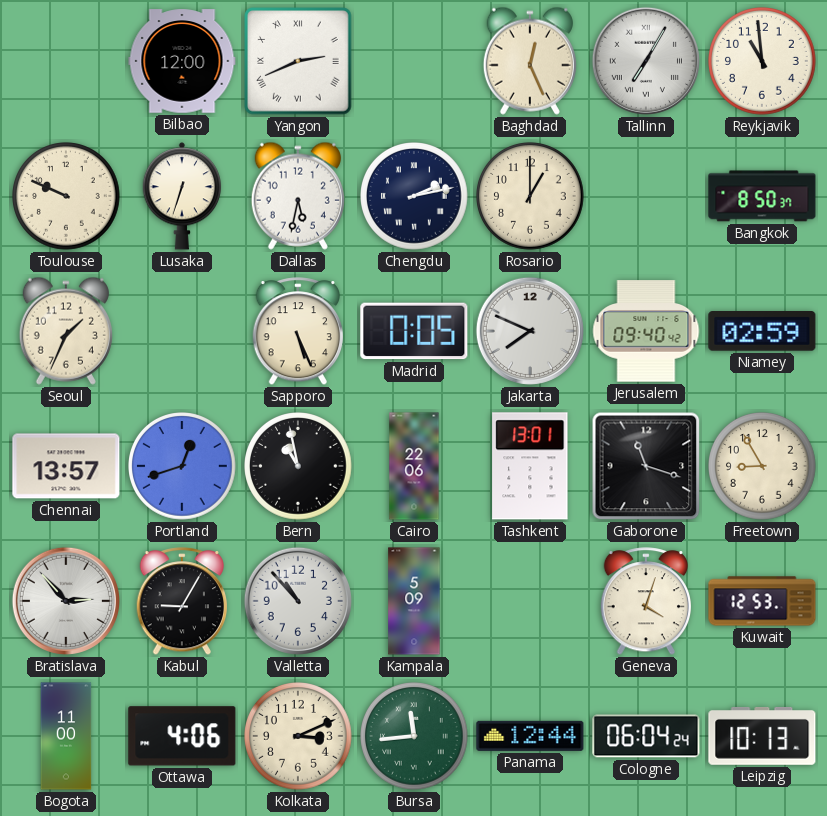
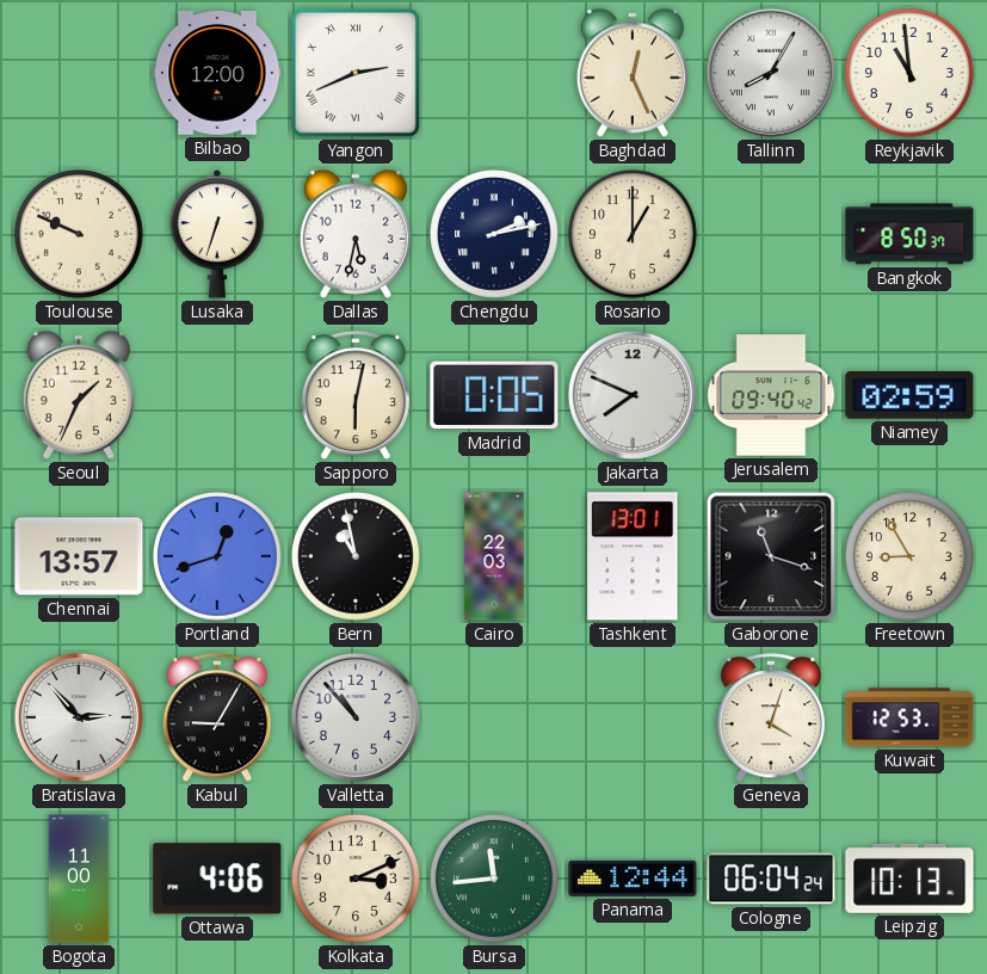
Tallinn: 7:05 -> 8:05
Sapporo: 5:26 -> 6:02
Cairo: 22:06 -> 22:03
Kampala: 5:09 -> none
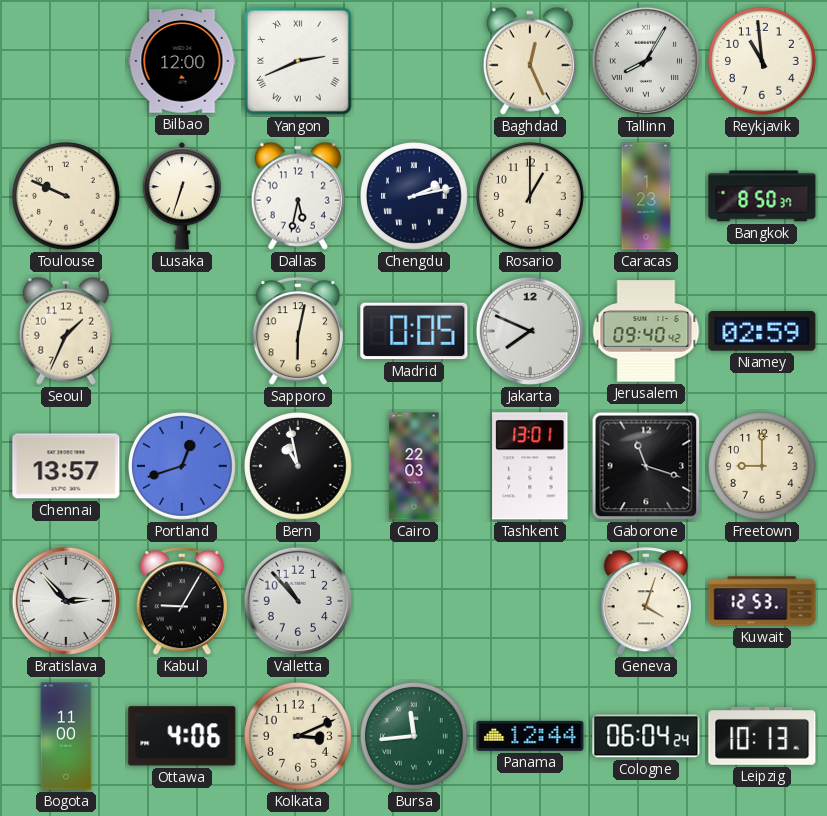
Caracas: none -> 1:23
Freetown: 8:55 -> 9:00
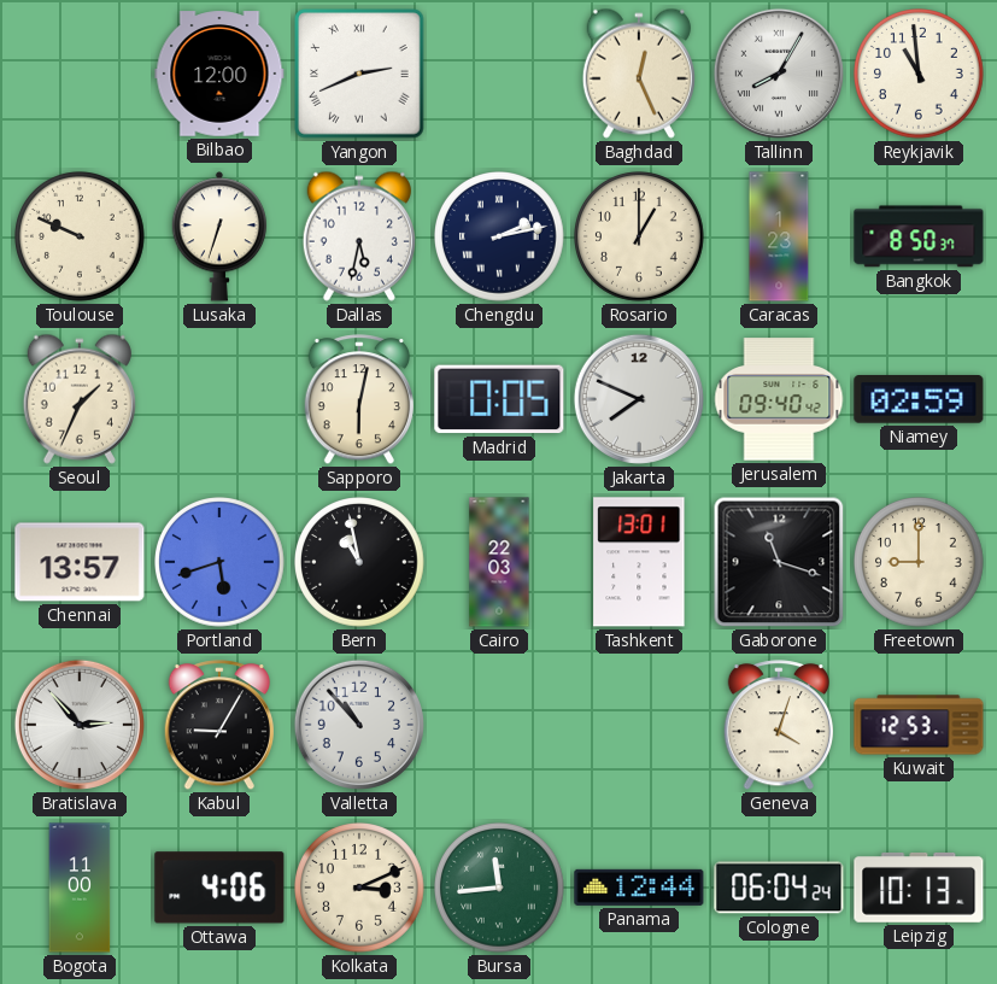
Portland: 12:42 -> 5:42
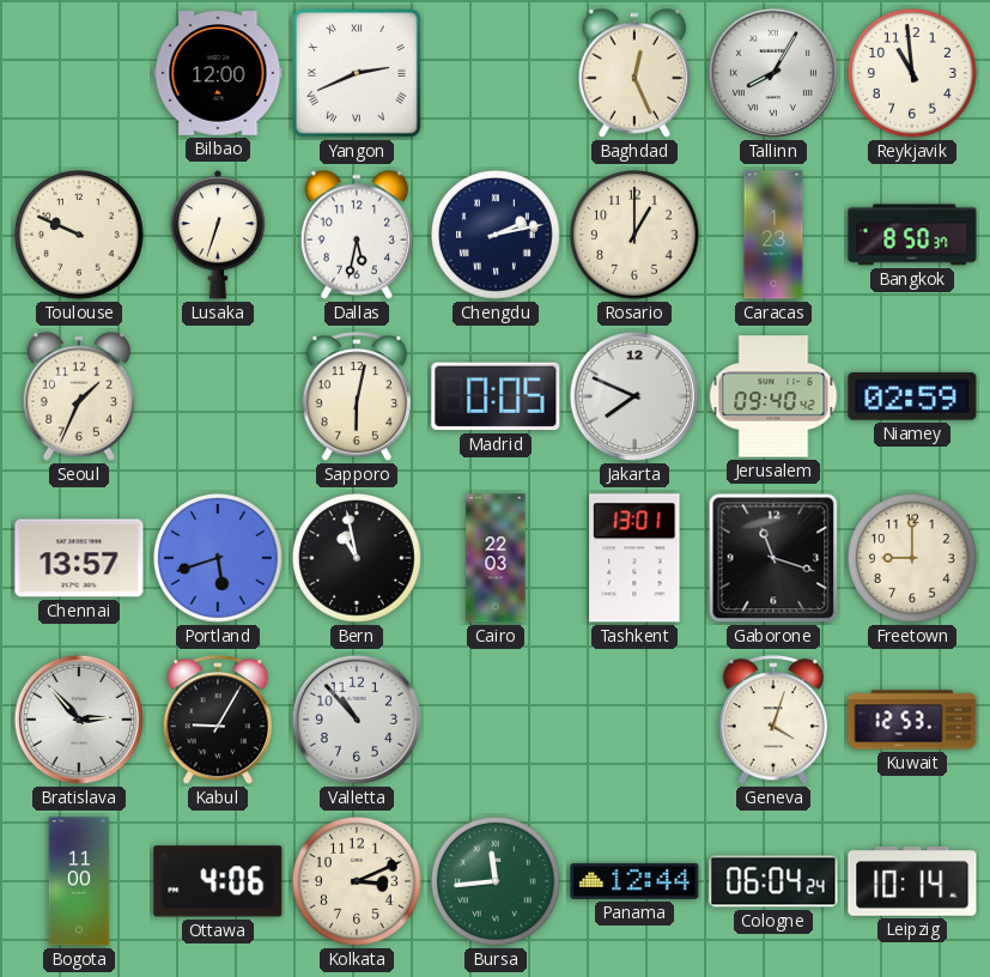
Leipzig: 10:13 -> 10:14
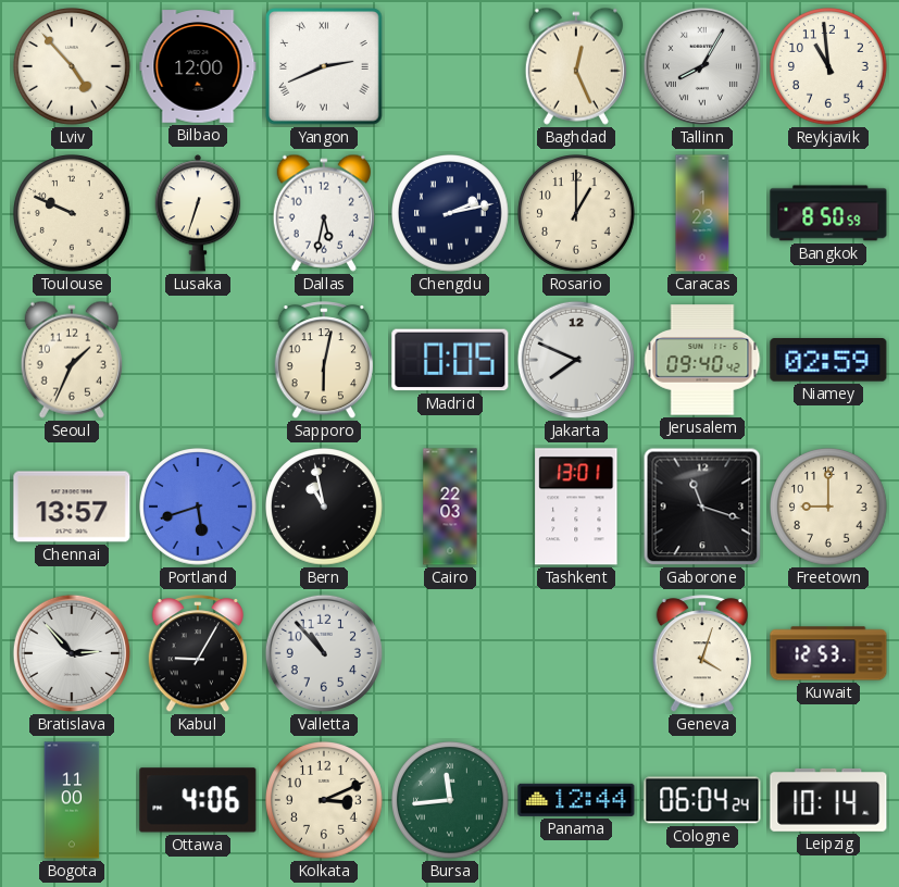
Lviv: none -> 4:53
Bangkok: 8:50:37 -> 8:50:59
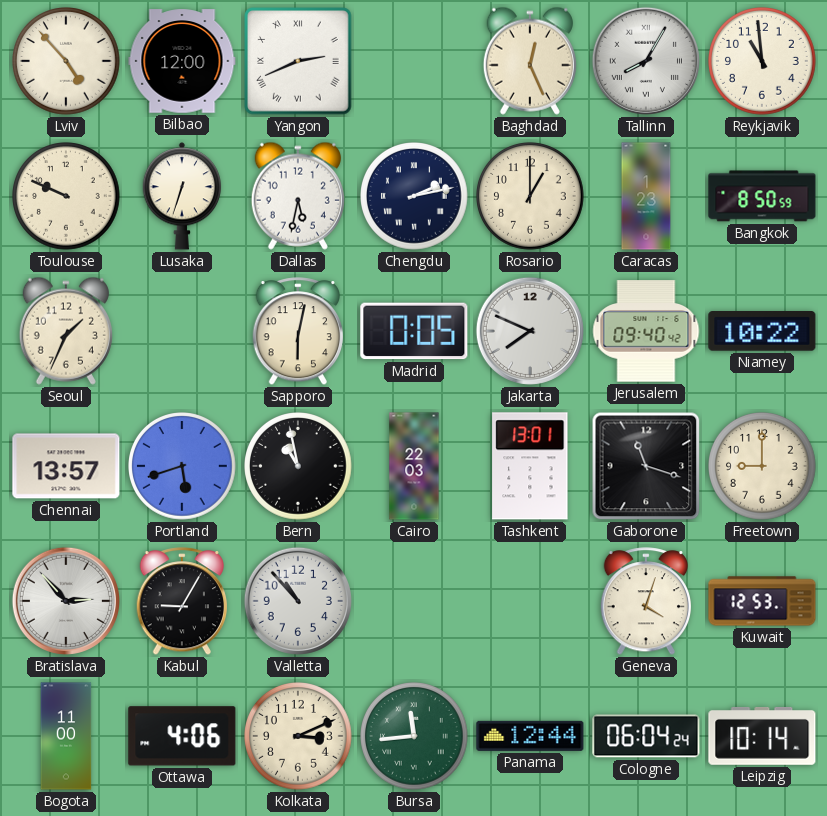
Niamey: 02:59 -> 10:22
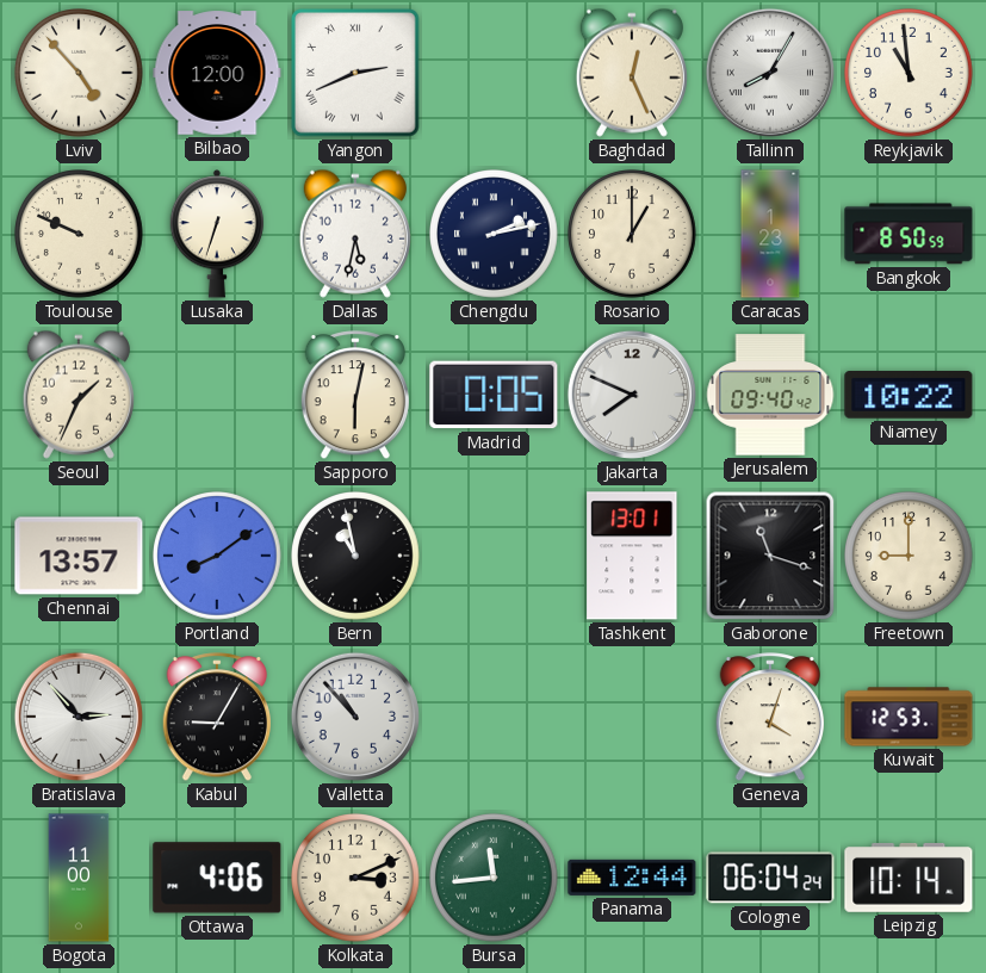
Portland: 5:42 -> 8:09
Cairo: 22:03 -> none
